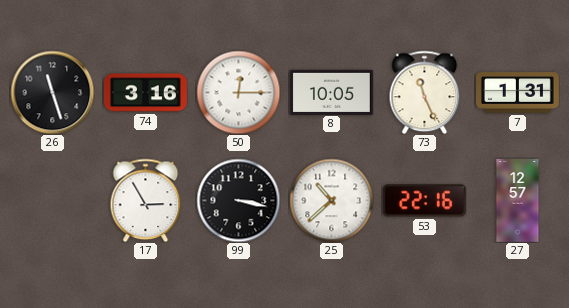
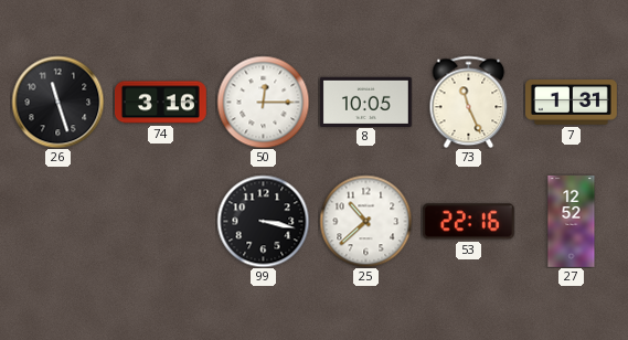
17: 2:55 -> none
27: 12:57 -> 12:52
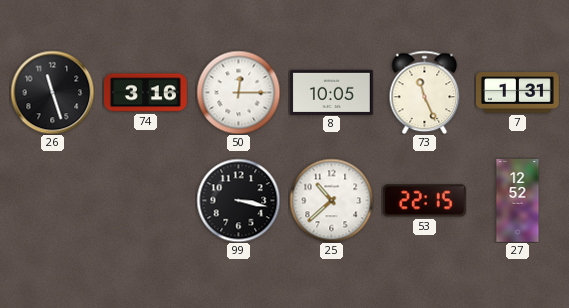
53: 22:16 -> 22:15
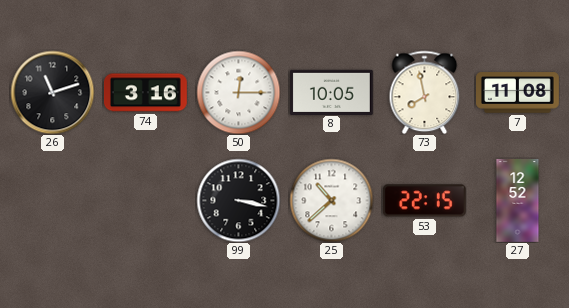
26: 11:27 -> 11:12
73: 11:26 -> 7:58
7: 1:31 -> 11:08
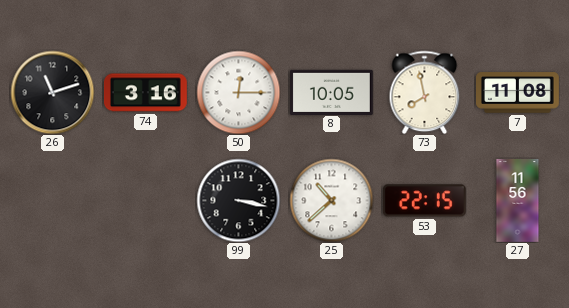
27: 12:52 -> 11:56
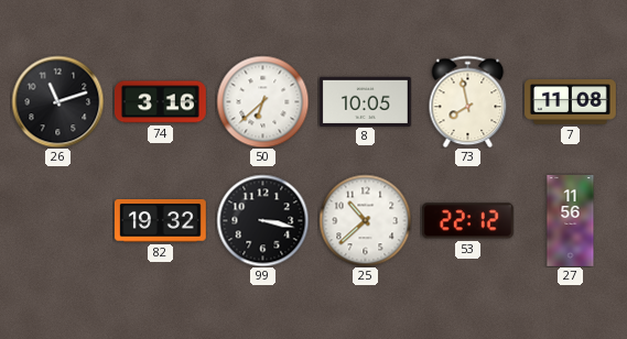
50: 12:15 -> 6:38
82: none -> 19:32
53: 22:15 -> 22:12
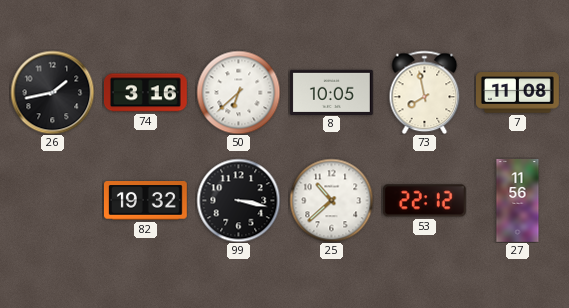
26: 11:12 -> 1:43
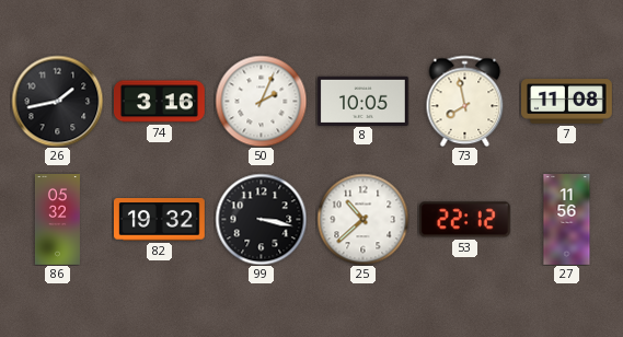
50: 6:38 -> 2:04
86: none -> 05:32
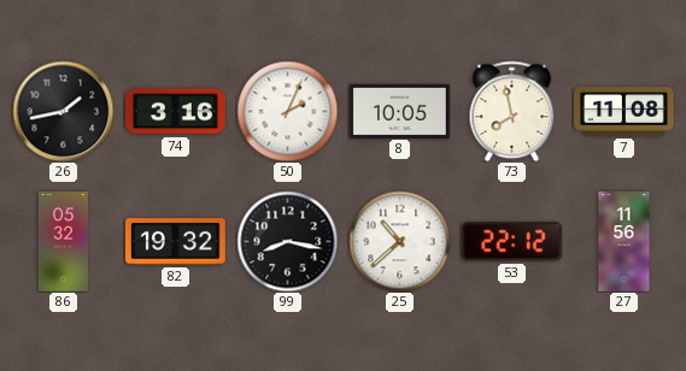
99: 3:17 -> 8:17
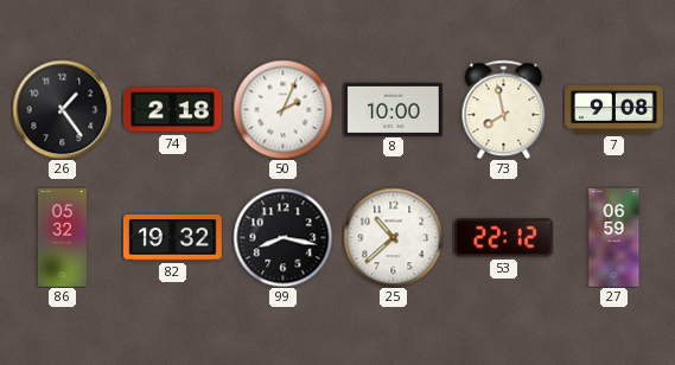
26: 1:43 -> 1:24
74: 3:16 -> 2:18
8: 10:05 -> 10:00
7: 11:08 -> 9:08
27: 11:56 -> 06:59
